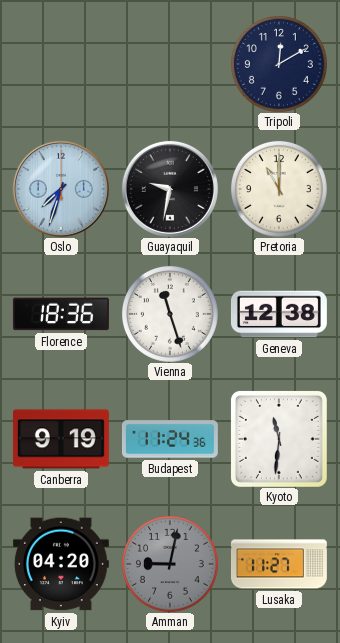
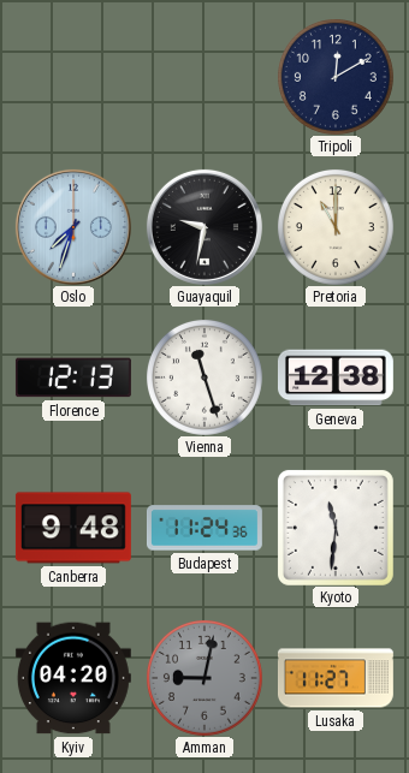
Florence: 18:36 -> 12:13
Canberra: 9:19 -> 9:48
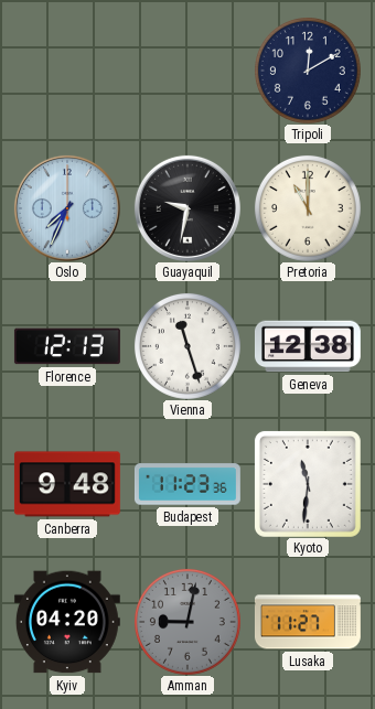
Oslo: 7:33 -> 7:34
Budapest: 11:24 -> 11:23
